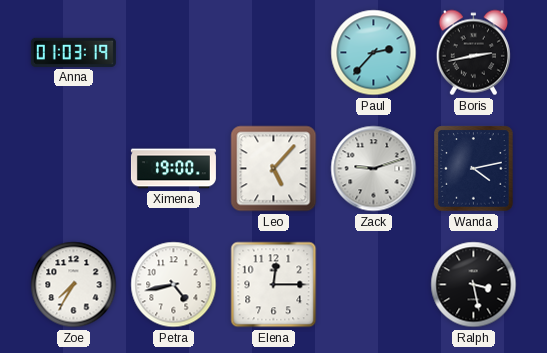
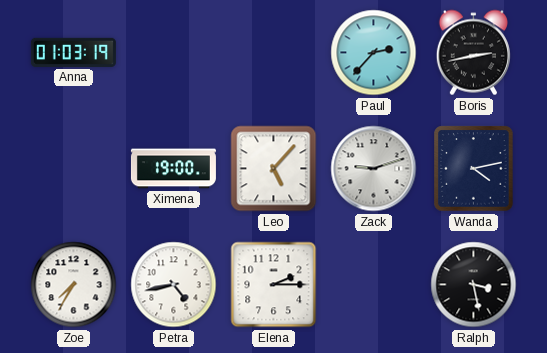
Elena: 12:15 -> 2:15
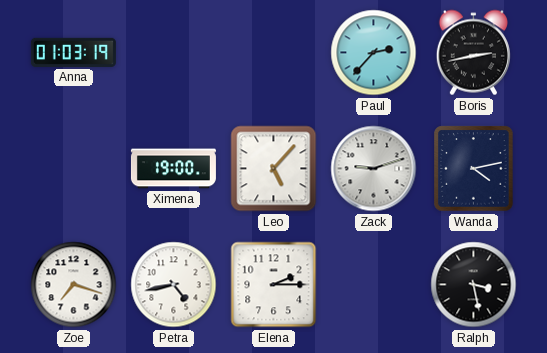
Zoe: 7:35 -> 7:18
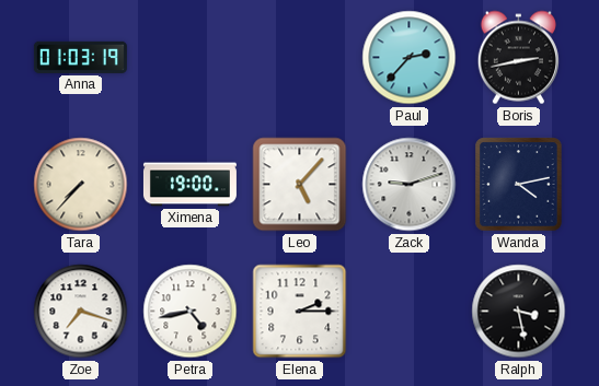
Tara: none -> 7:37
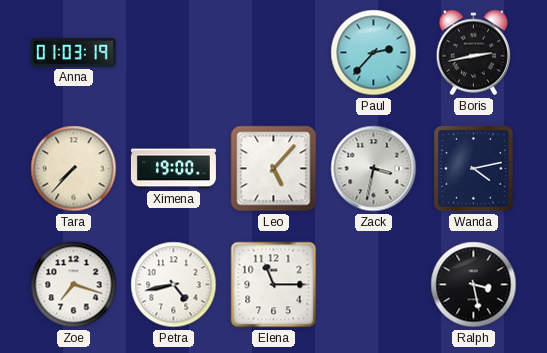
Zack: 9:12 -> 3:32
Elena: 2:15 -> 11:15
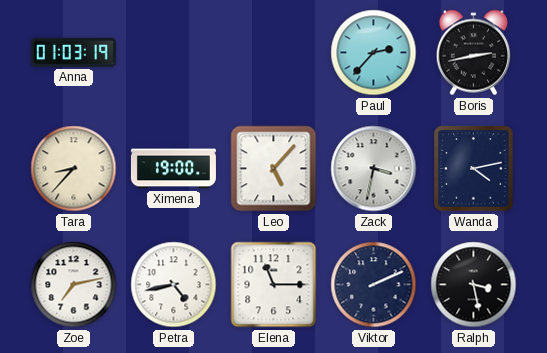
Tara: 7:37 -> 8:37
Zoe: 7:18 -> 7:13
Viktor: none -> 2:11
